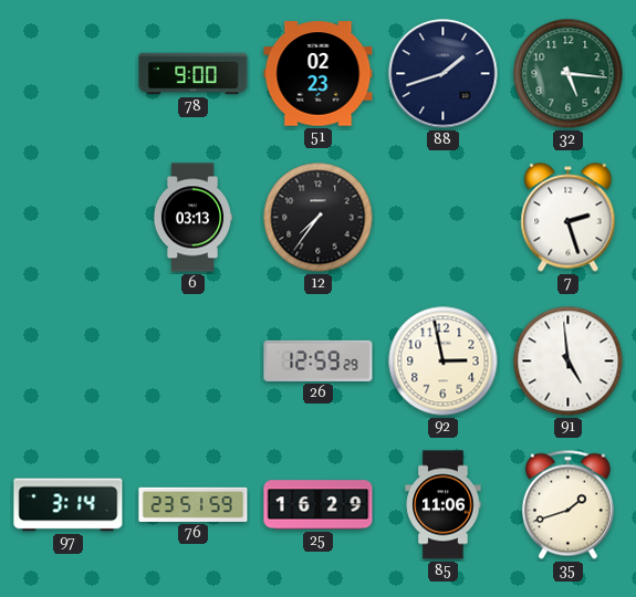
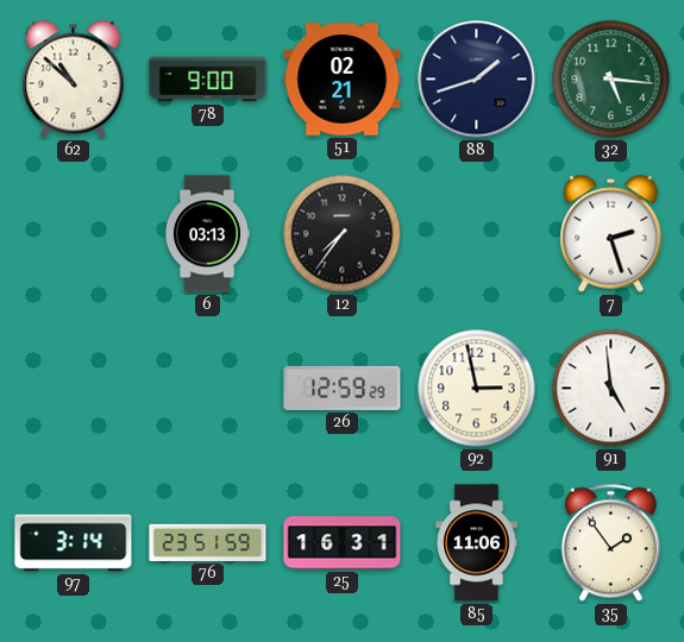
62: none -> 10:52
51: 02:23 -> 02:21
25: 16:29 -> 16:31
35: 1:42 -> 1:54
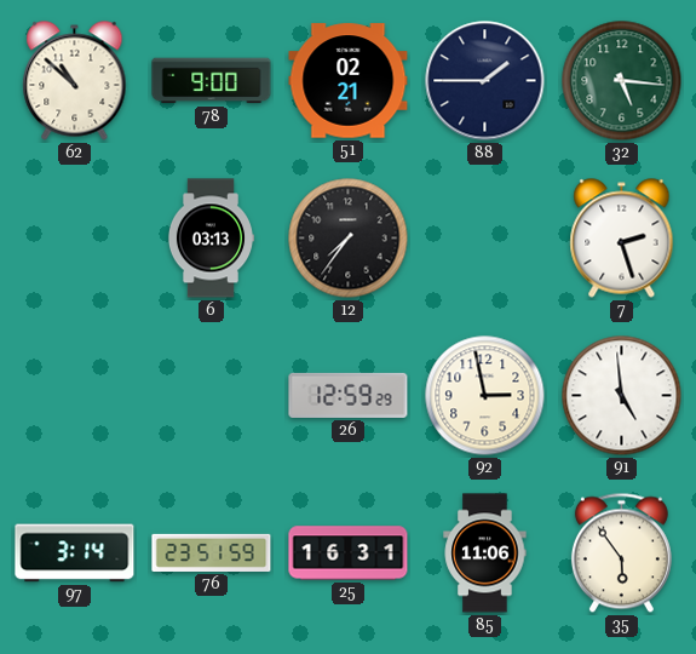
88: 1:42 -> 1:45
35: 1:54 -> 5:54
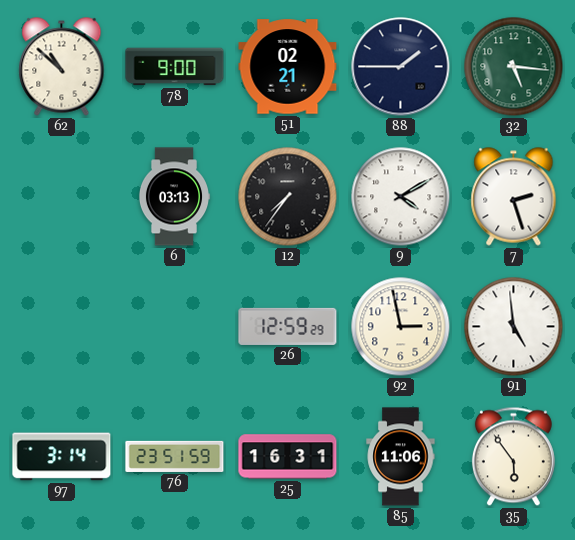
9: none -> 4:10
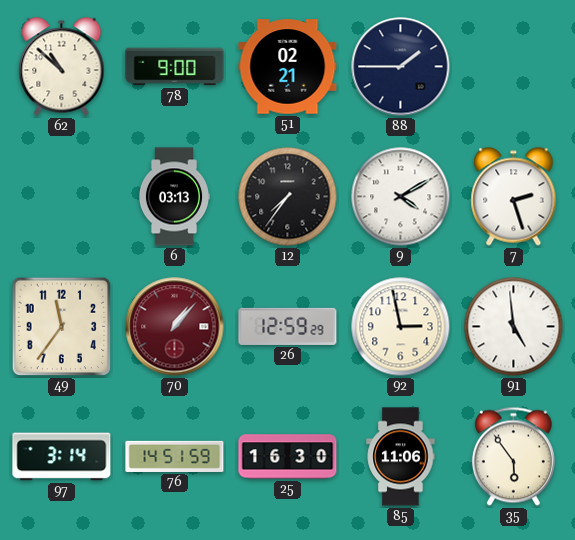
32: 5:16 -> none
49: none -> 11:36
70: none -> 1:07
76: 23:51 -> 14:51
25: 16:31 -> 16:30
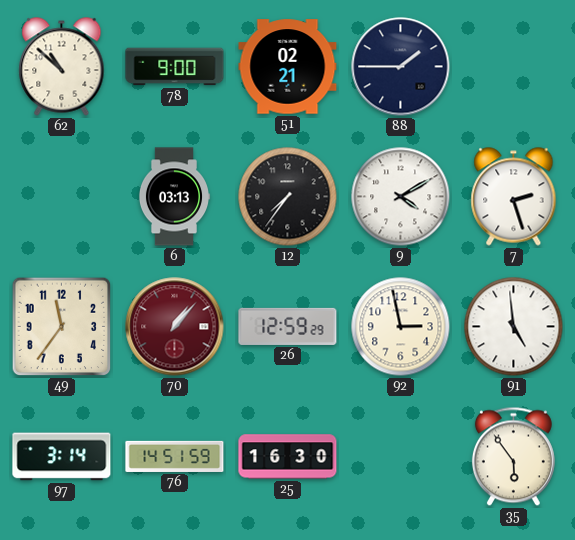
85: 11:06 -> none
